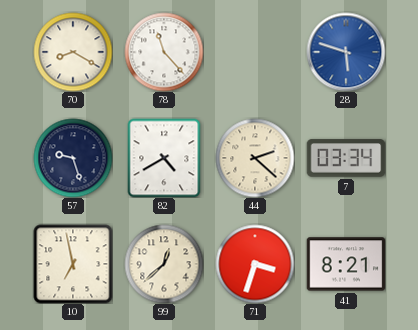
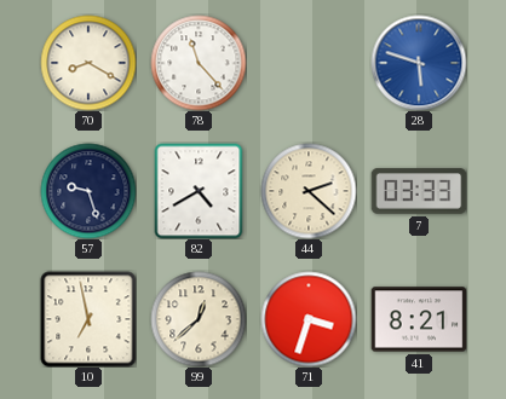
7: 03:34 -> 03:33
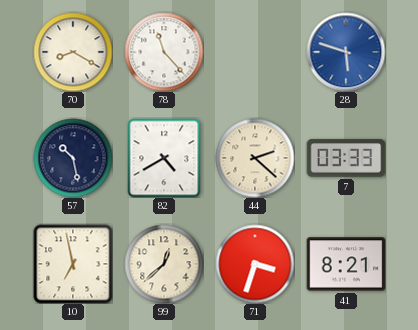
57: 9:27 -> 10:28
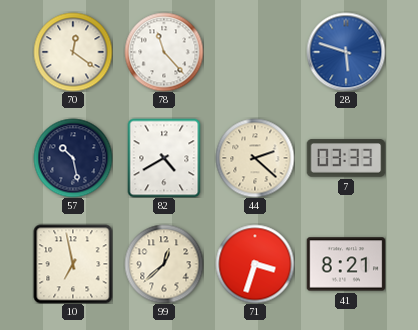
70: 8:20 -> 12:21
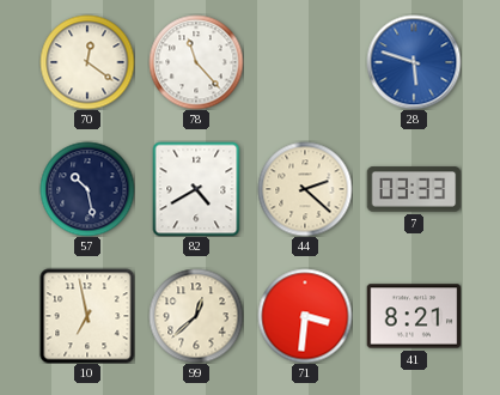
71: 3:33 -> 3:31
